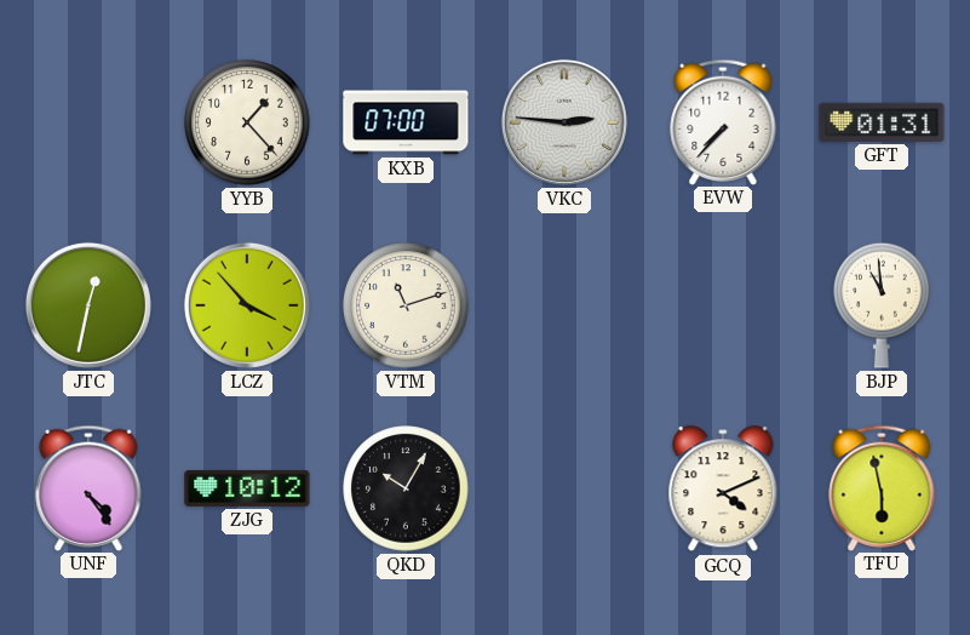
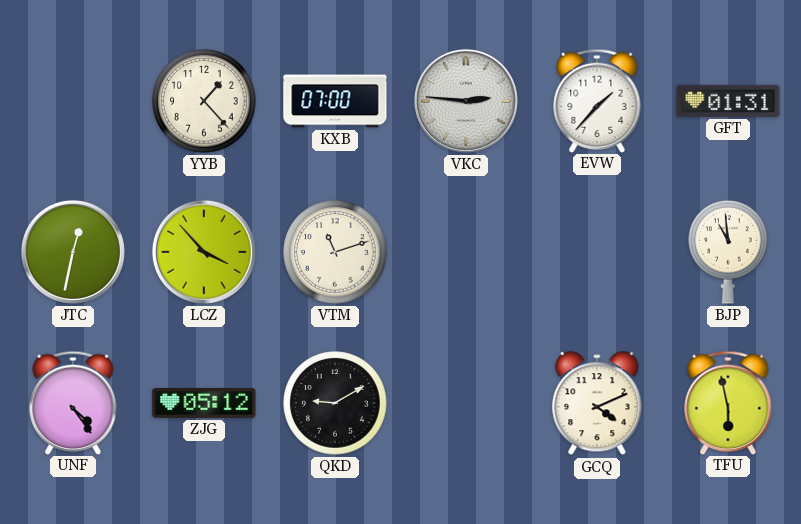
EVW: 7:37 -> 1:37
ZJG: 10:12 -> 05:12
QKD: 10:05 -> 9:10
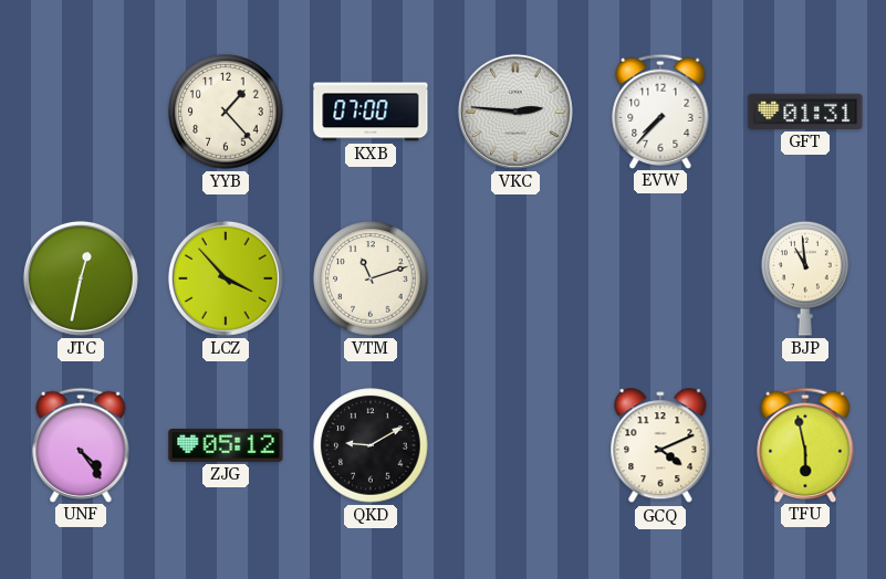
EVW: 1:37 -> 7:37
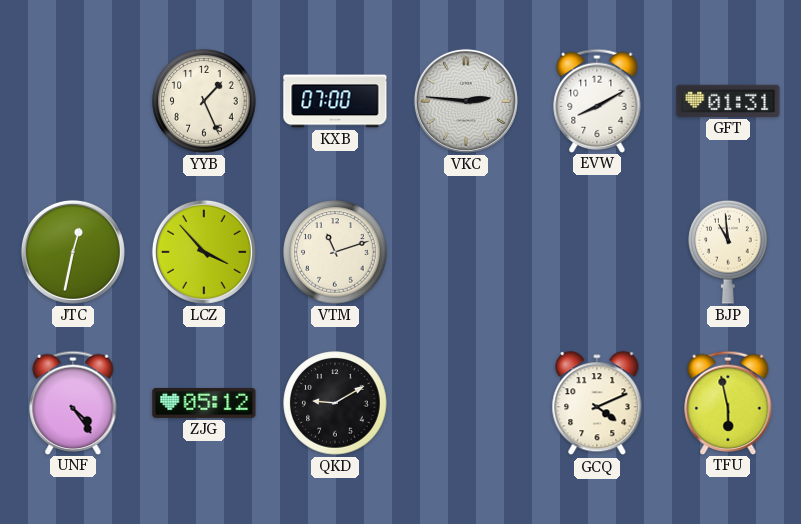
YYB: 1:23 -> 1:26
EVW: 7:37 -> 8:10
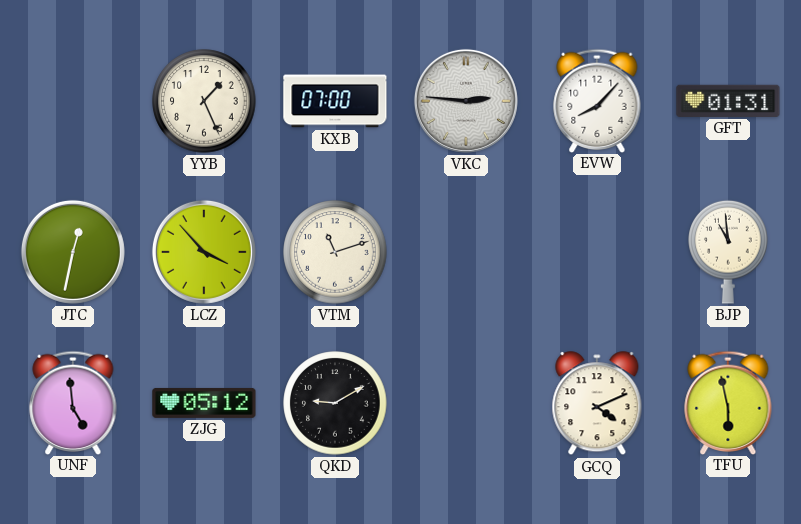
EVW: 8:10 -> 8:07
UNF: 4:24 -> 4:59
